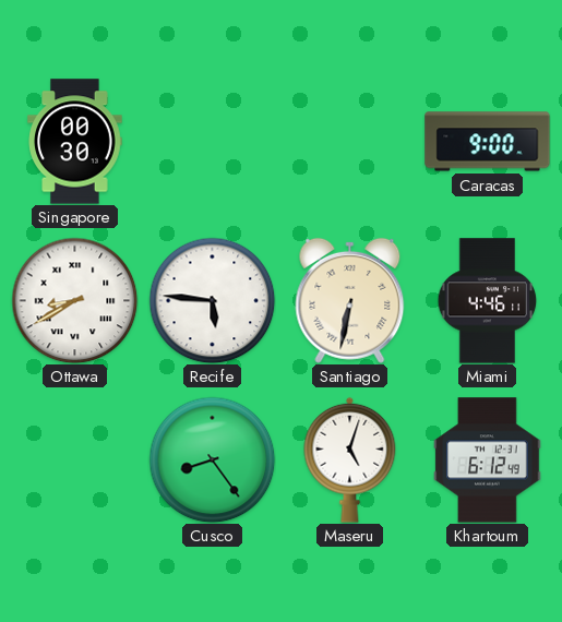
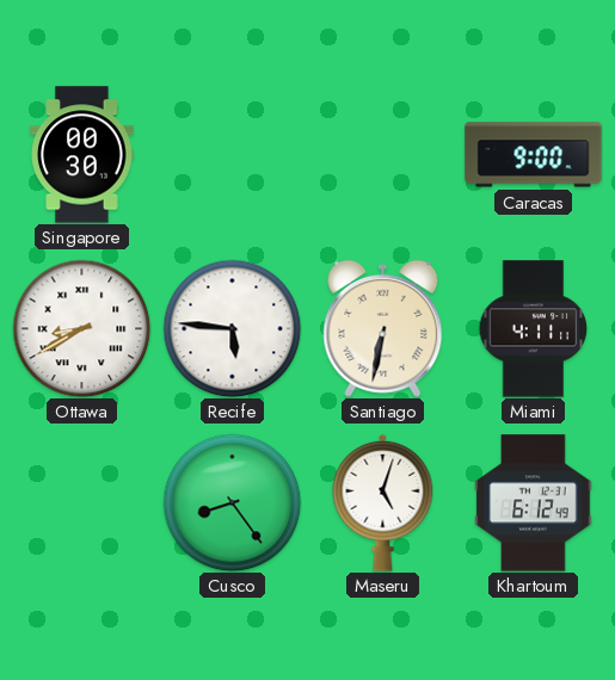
Miami: 4:46 -> 4:11
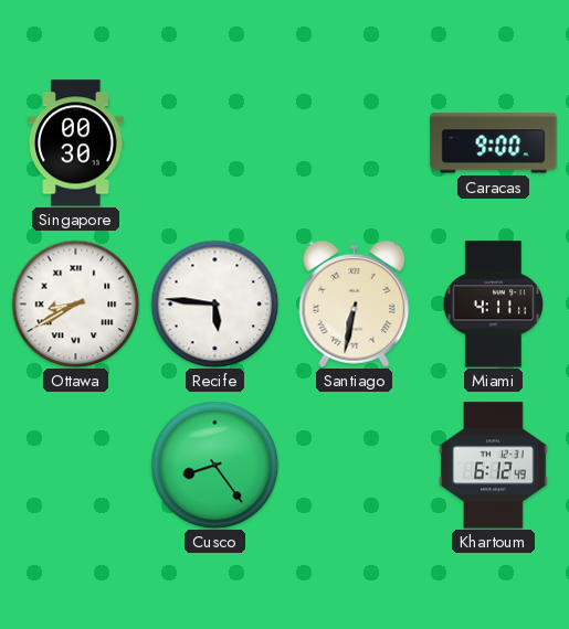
Maseru: 5:03 -> none
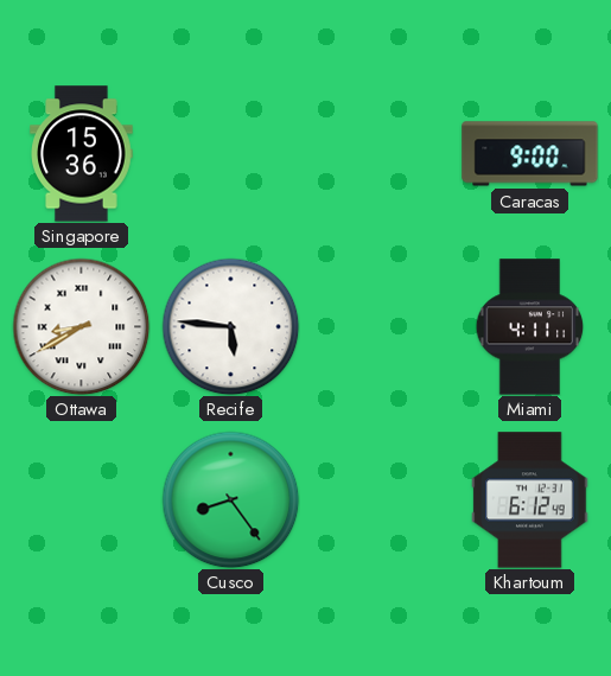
Singapore: 00:30 -> 15:36
Santiago: 6:32 -> none
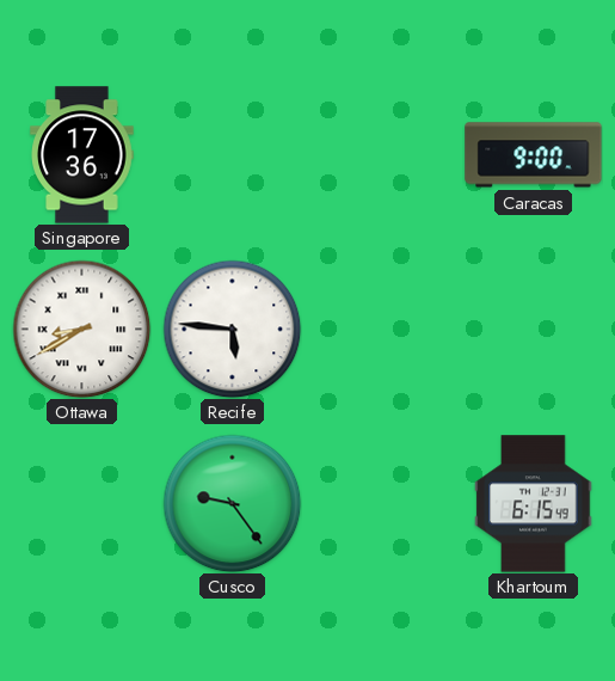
Singapore: 15:36 -> 17:36
Miami: 4:11 -> none
Cusco: 8:24 -> 9:24
Khartoum: 6:12 -> 6:15
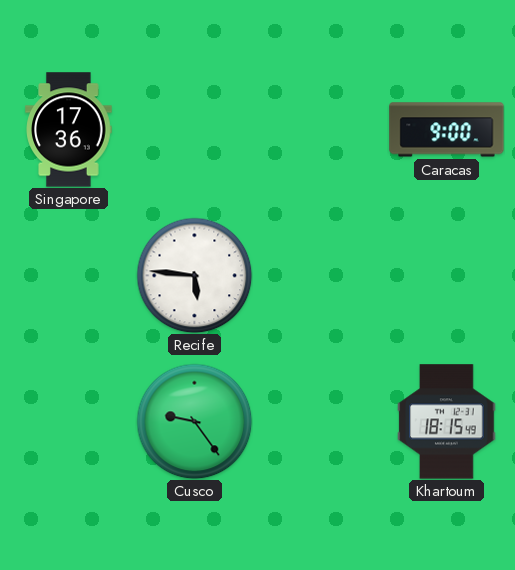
Ottawa: 8:40 -> none
Khartoum: 6:15 -> 18:15
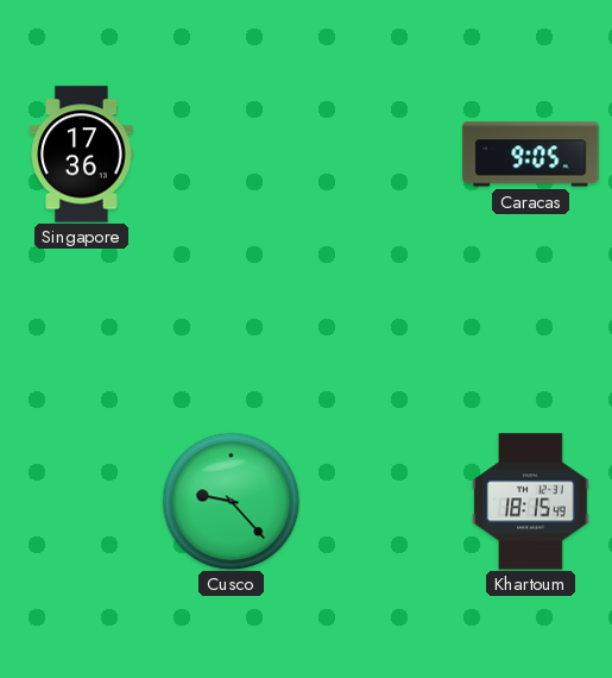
Caracas: 9:00 -> 9:05
Recife: 5:46 -> none
Cusco: 9:24 -> 9:23
